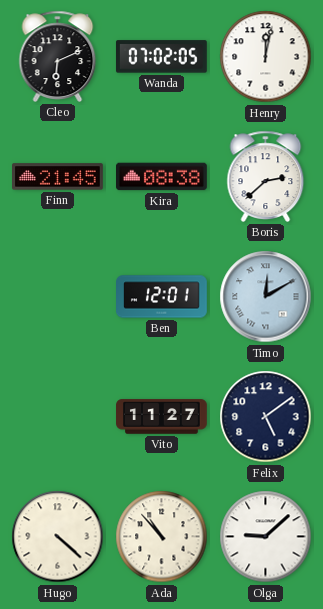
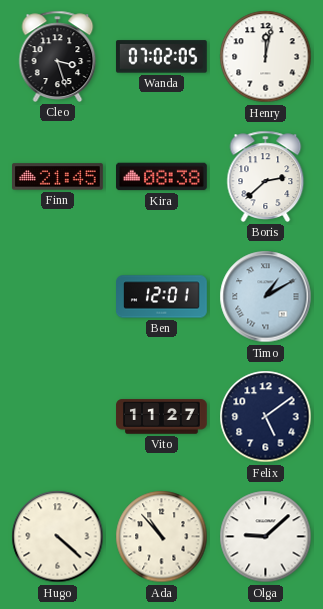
Cleo: 6:11 -> 3:27
Timo: 12:10 -> 1:10
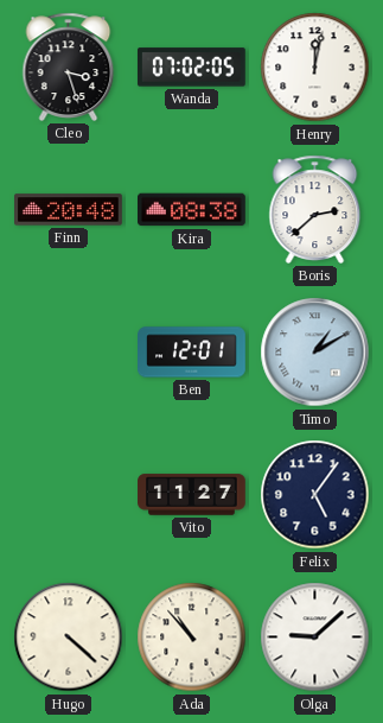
Finn: 21:45 -> 20:48
Felix: 5:09 -> 5:06
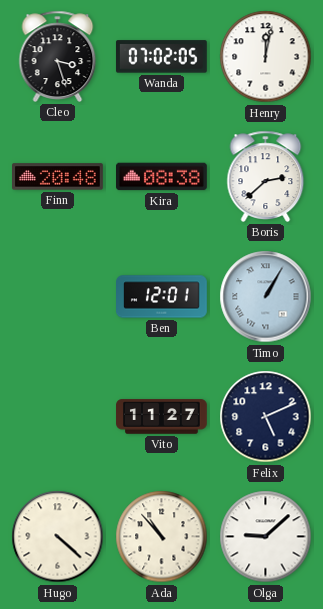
Timo: 1:10 -> 1:05
Felix: 5:06 -> 5:11
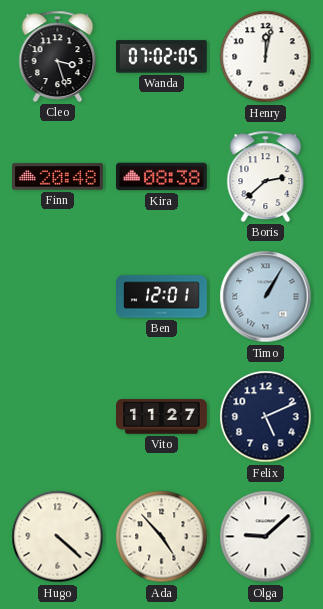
Ada: 10:53 -> 4:53
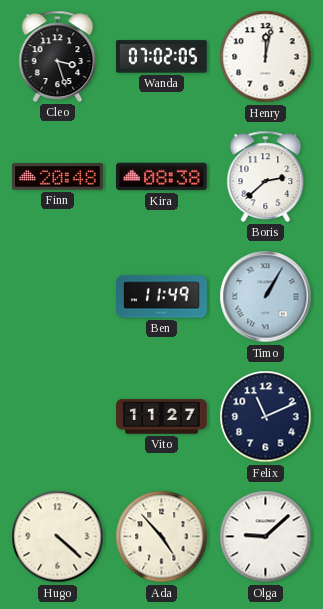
Ben: 12:01 -> 11:49
Felix: 5:11 -> 11:11
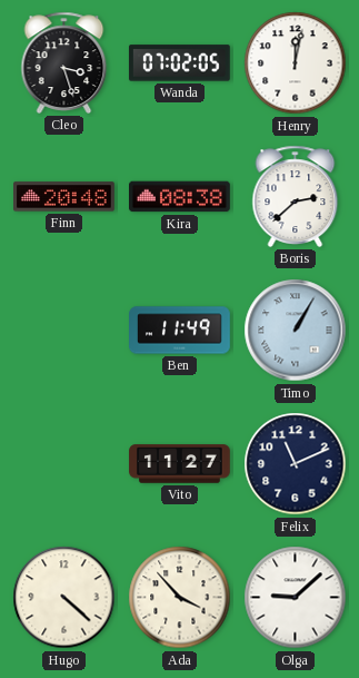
Ada: 4:53 -> 3:53
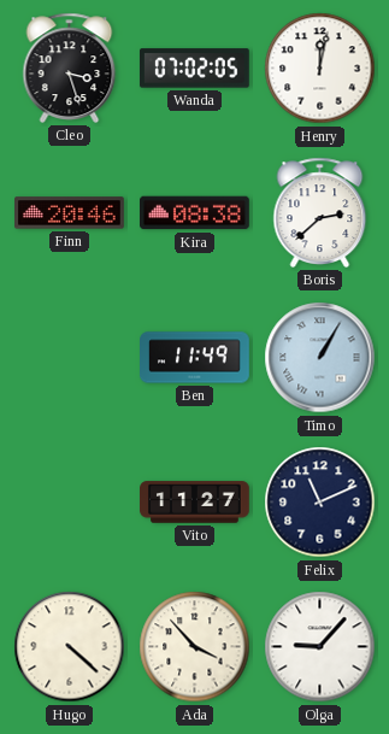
Finn: 20:48 -> 20:46
Olga: 9:08 -> 9:07
